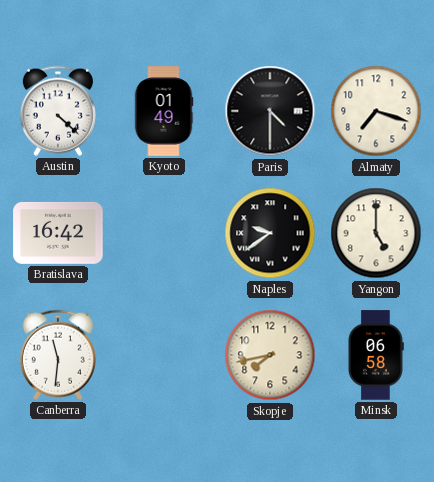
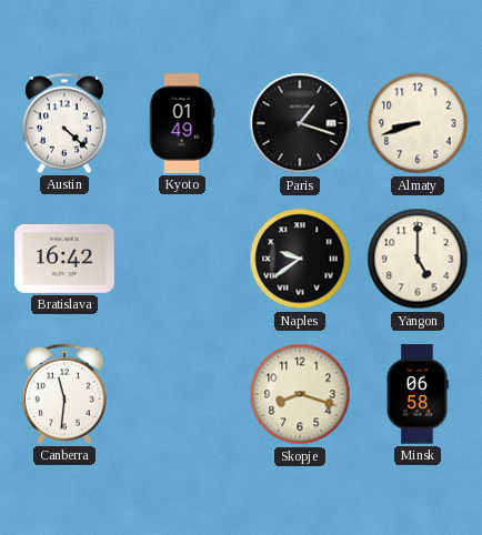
Paris: 4:30 -> 1:18
Almaty: 7:18 -> 8:42
Skopje: 7:43 -> 8:18
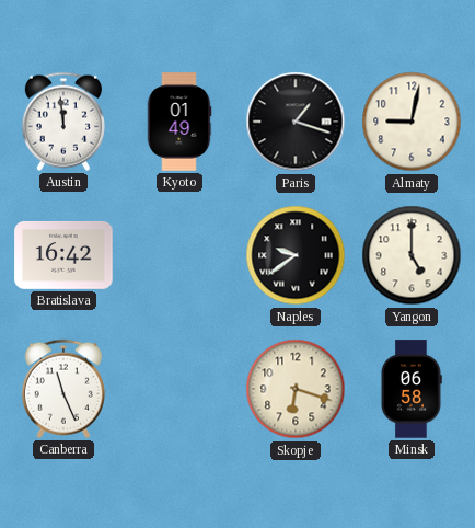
Austin: 4:22 -> 11:59
Almaty: 8:42 -> 9:02
Canberra: 11:31 -> 11:26
Skopje: 8:18 -> 6:18
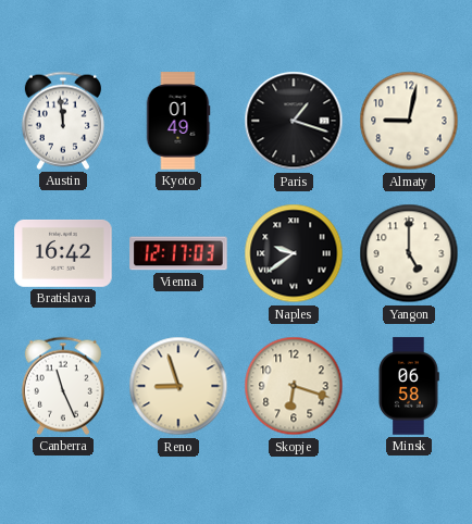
Vienna: none -> 12:17
Reno: none -> 8:57
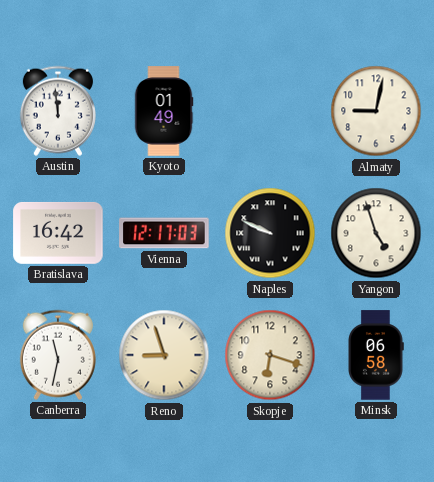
Paris: 1:18 -> none
Naples: 9:39 -> 9:49
Yangon: 5:00 -> 4:57
Canberra: 11:26 -> 11:32
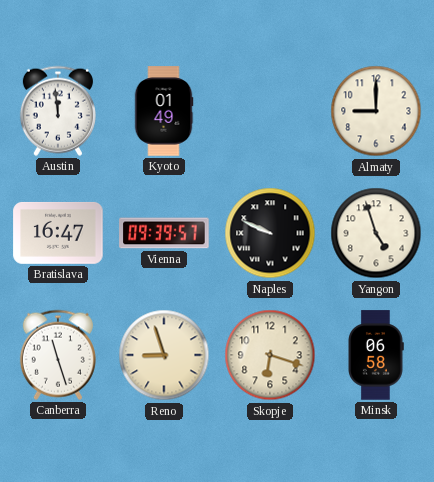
Almaty: 9:02 -> 9:00
Bratislava: 16:42 -> 16:47
Vienna: 12:17 -> 09:39
Canberra: 11:32 -> 11:27
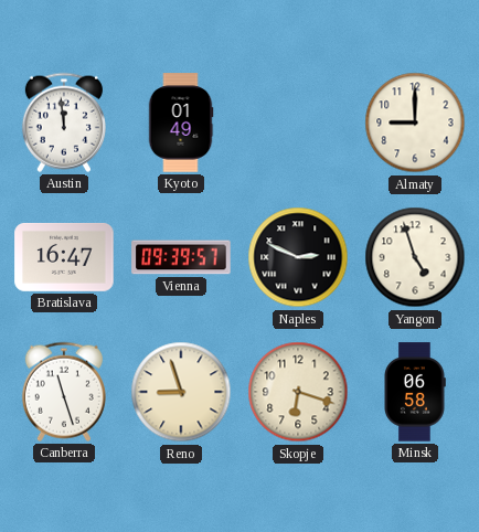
Naples: 9:49 -> 2:49
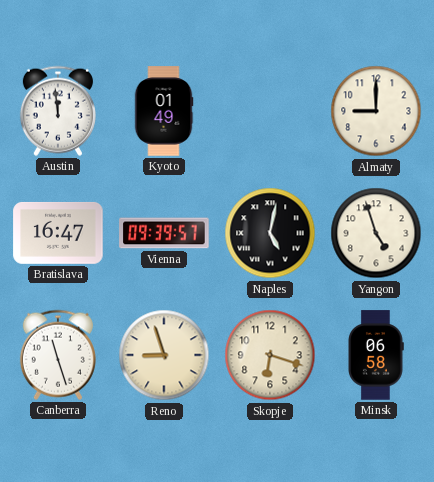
Naples: 2:49 -> 5:02
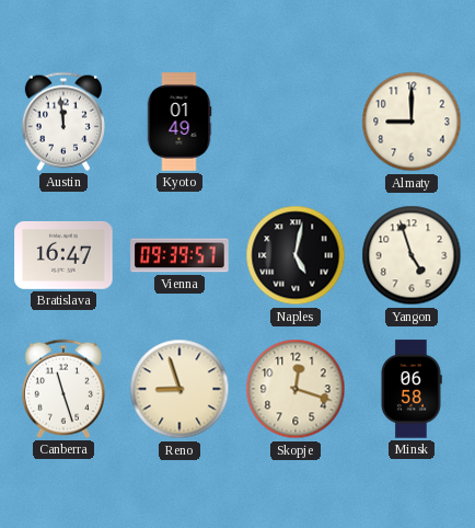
Skopje: 6:18 -> 12:18
